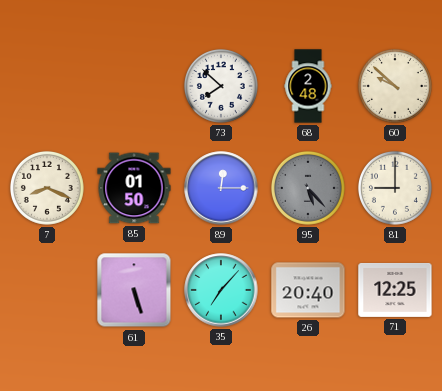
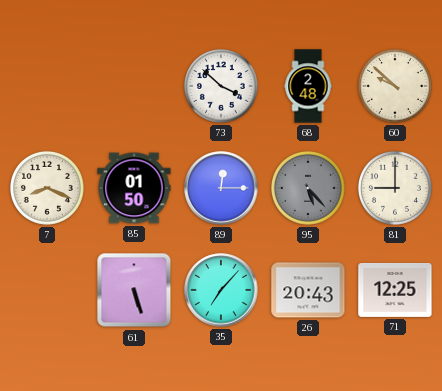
73: 7:52 -> 3:52
26: 20:40 -> 20:43
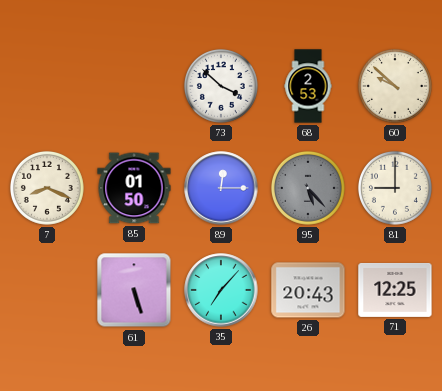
68: 2:48 -> 2:53
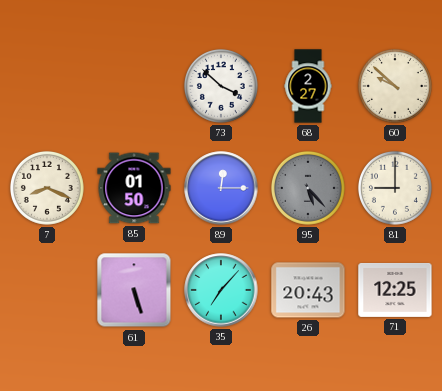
68: 2:53 -> 2:27
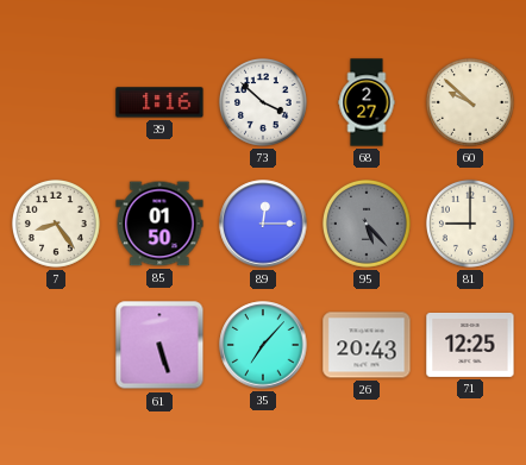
39: none -> 1:16
7: 8:19 -> 8:24
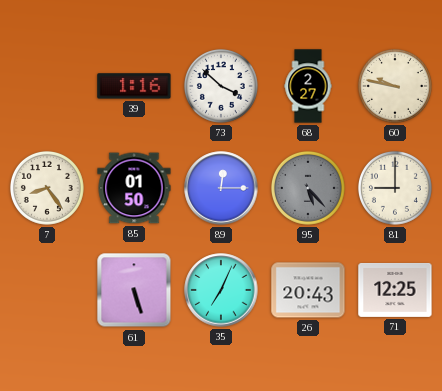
60: 9:52 -> 9:47
35: 7:07 -> 7:04
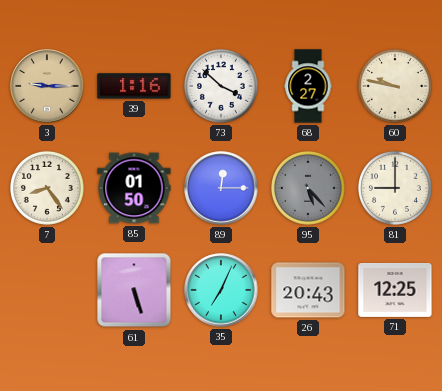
3: none -> 9:15
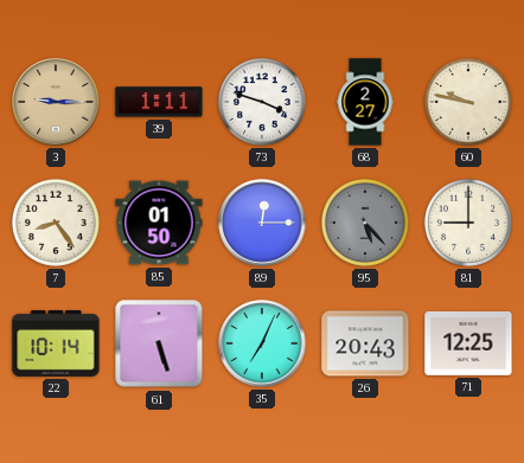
39: 1:16 -> 1:11
73: 3:52 -> 3:48
22: none -> 10:14
